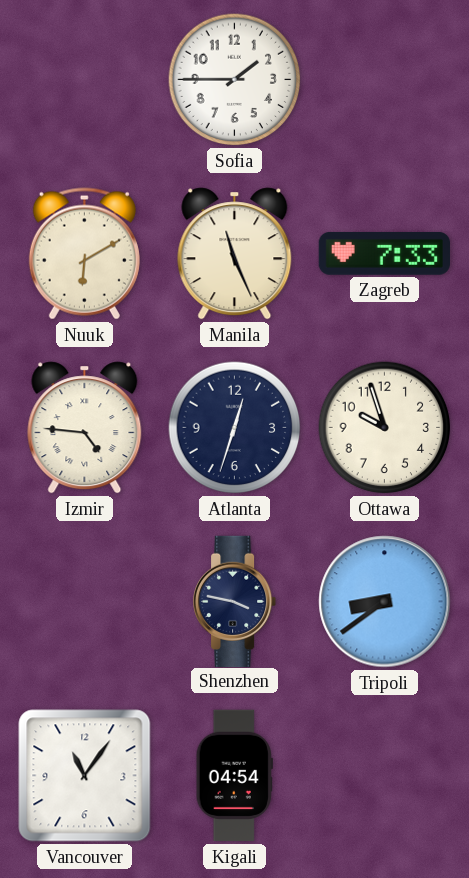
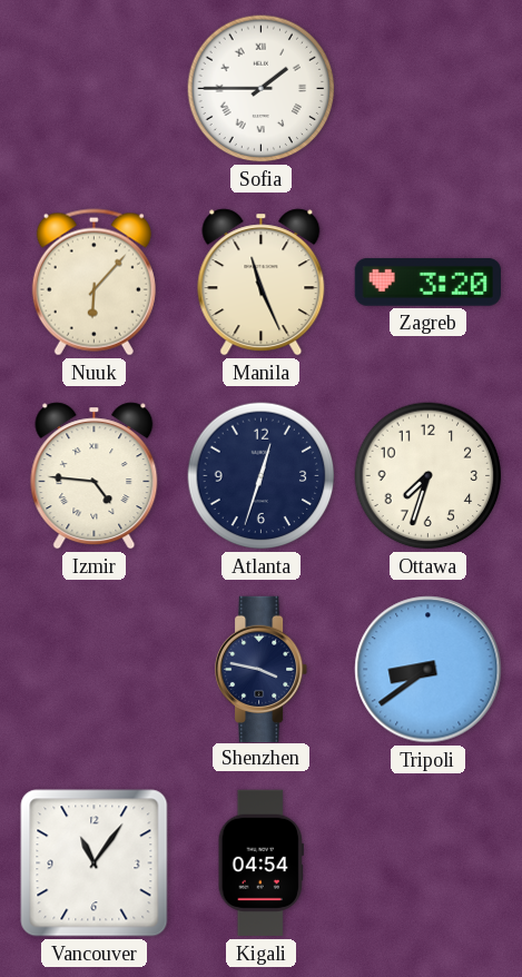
Sofia numerals: Arabic -> Roman
Nuuk: 6:10 -> 6:07
Zagreb: 7:33 -> 3:20
Ottawa: 9:57 -> 7:33
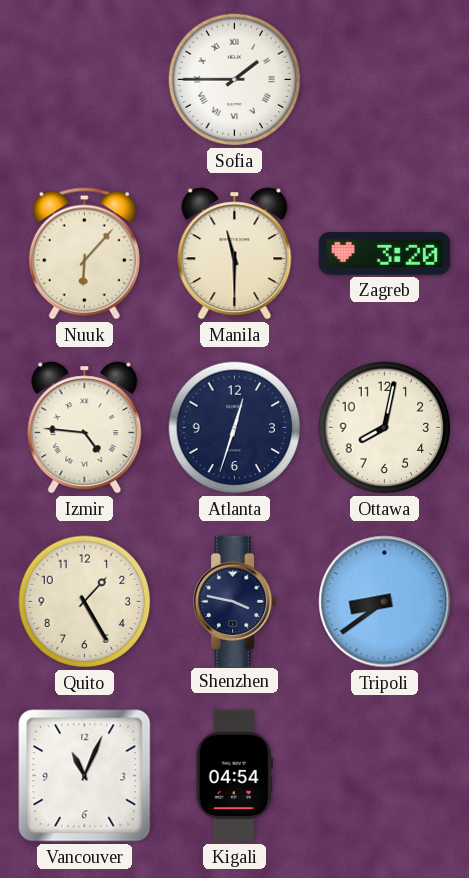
Manila: 11:26 -> 11:30
Ottawa: 7:33 -> 8:02
Quito: none -> 1:25
Vancouver: 11:06 -> 11:04
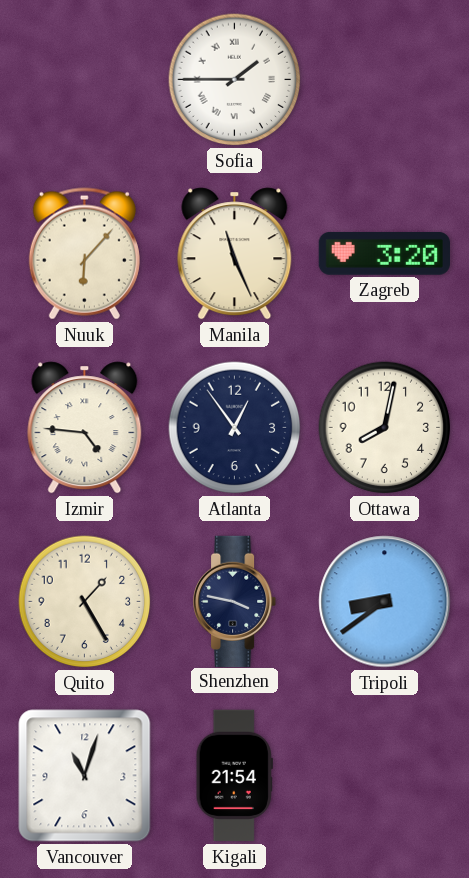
Manila: 11:30 -> 11:26
Atlanta: 12:33 -> 12:54
Vancouver: 11:04 -> 11:03
Kigali: 04:54 -> 21:54
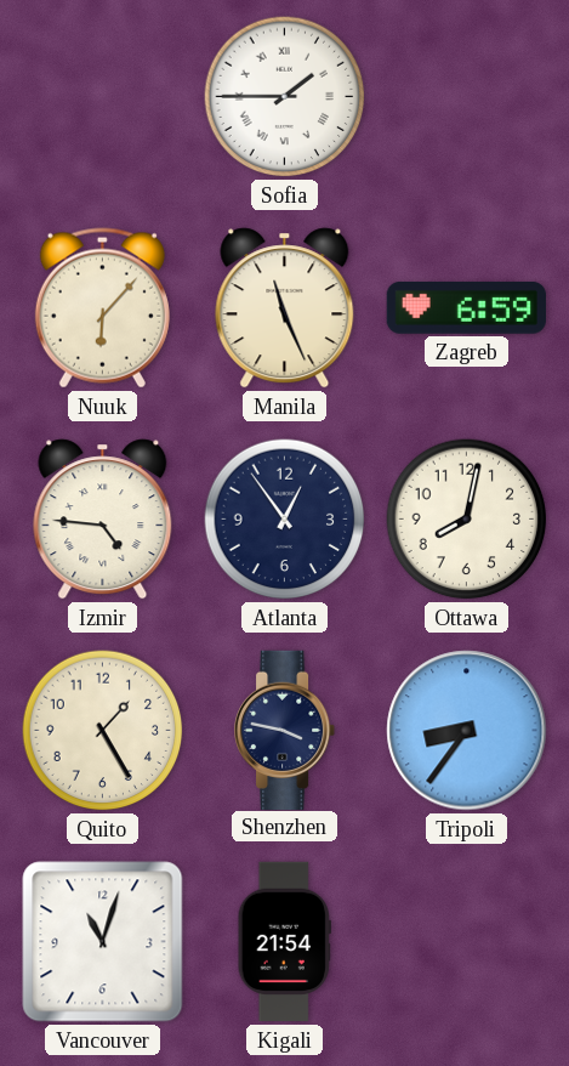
Zagreb: 3:20 -> 6:59
Tripoli: 8:39 -> 8:36
